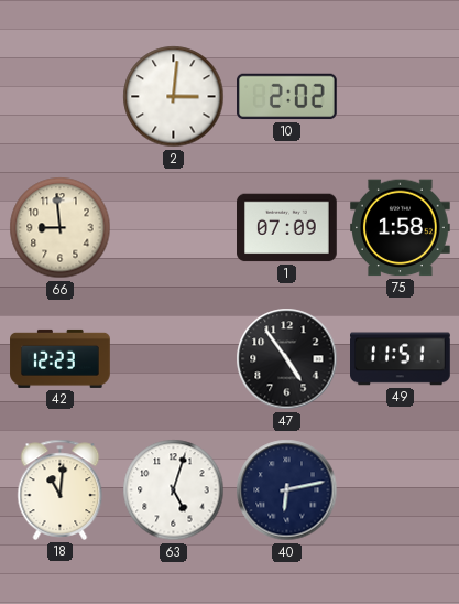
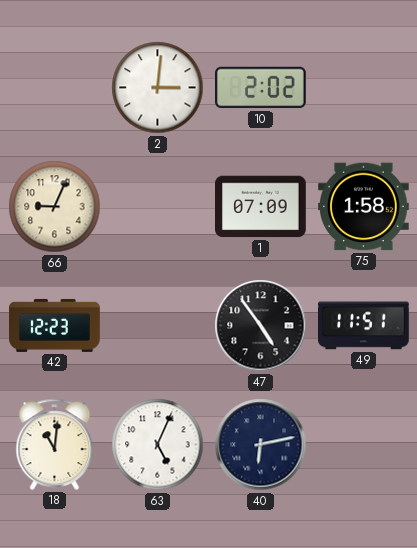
66: 8:59 -> 9:04
63: 5:03 -> 5:04
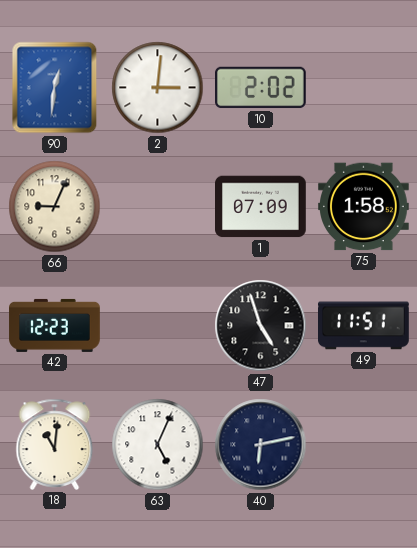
90: none -> 12:31
47: 4:54 -> 4:57
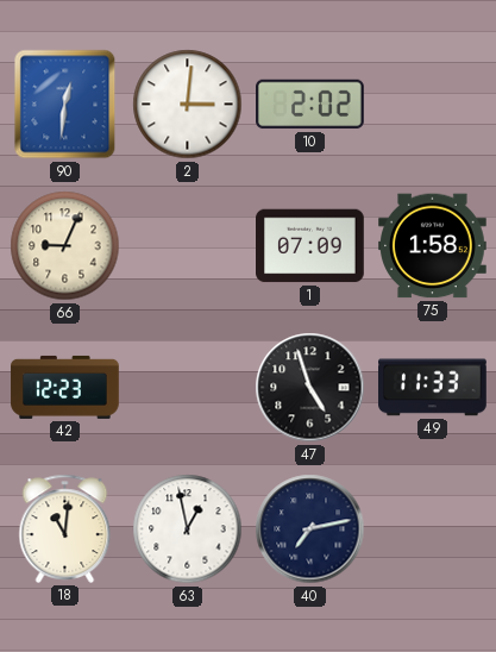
49: 11:51 -> 11:33
63: 5:04 -> 12:58
40: 6:13 -> 7:13
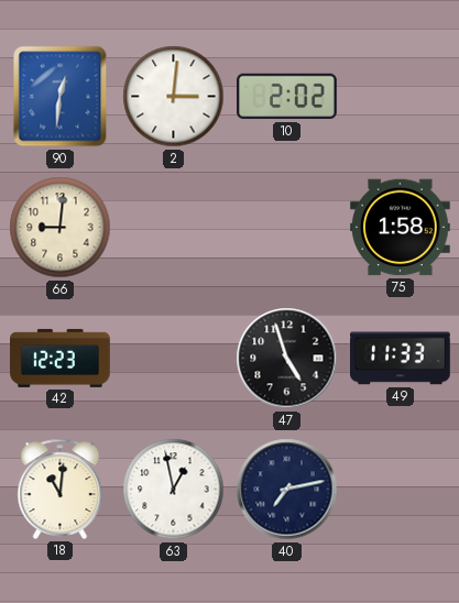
66: 9:04 -> 9:01
1: 07:09 -> none
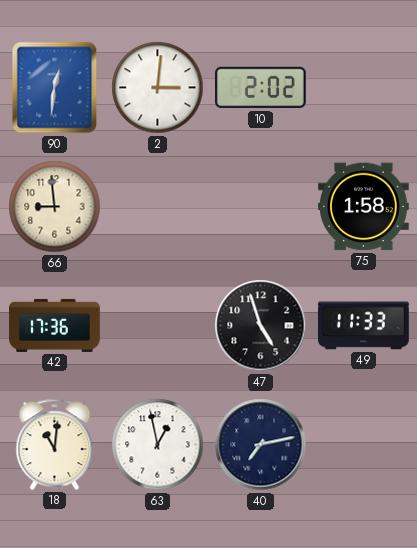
66: 9:01 -> 8:59
42: 12:23 -> 17:36
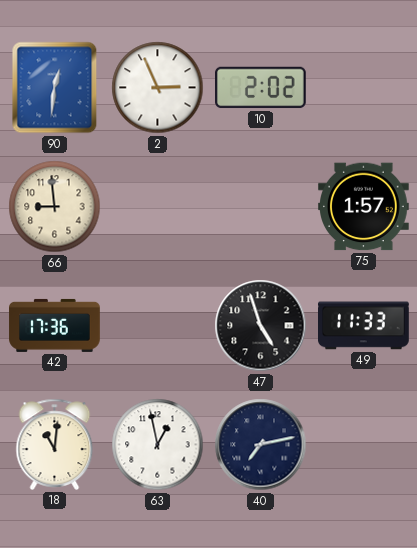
2: 3:01 -> 2:56
75: 1:58 -> 1:57
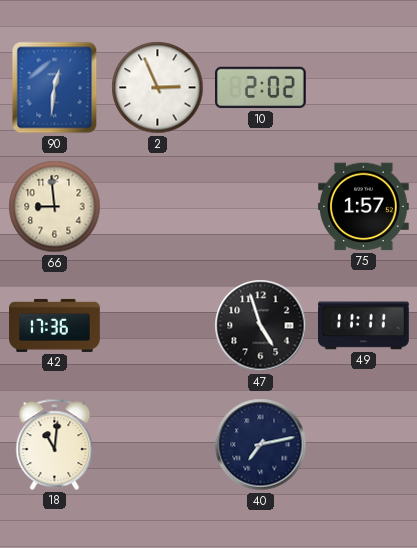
49: 11:33 -> 11:11
63: 12:58 -> none
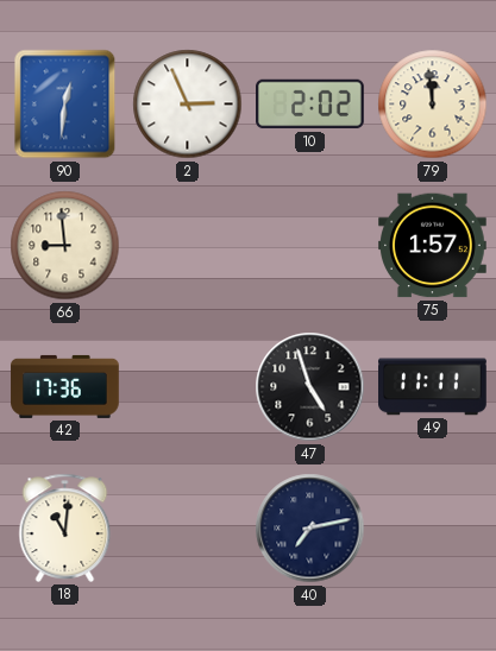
79: none -> 11:59
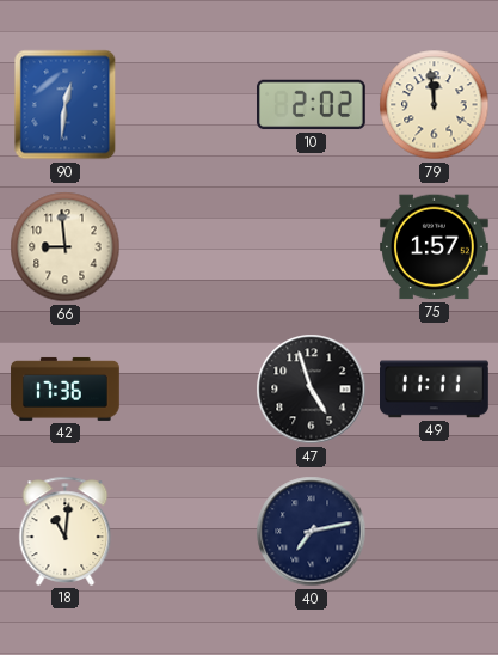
2: 2:56 -> none
